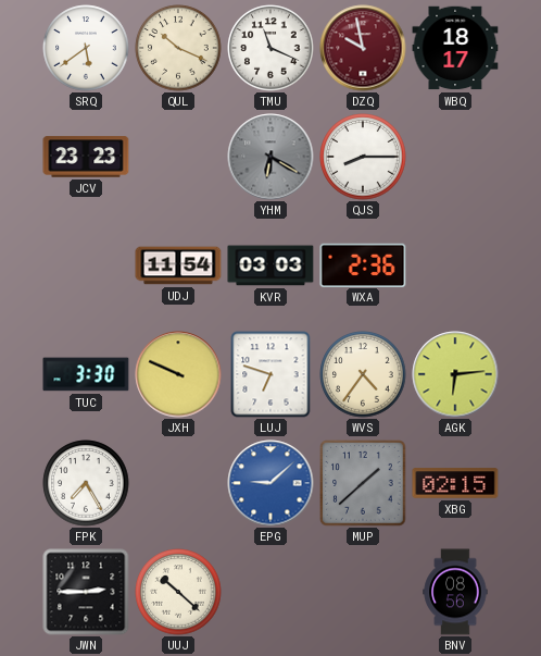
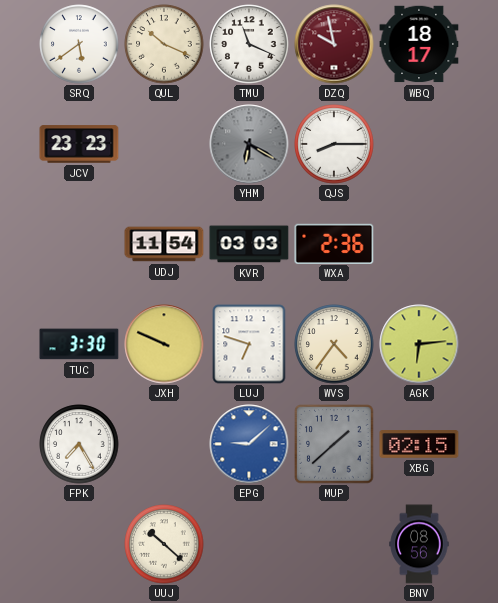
JWN: 2:45 -> none
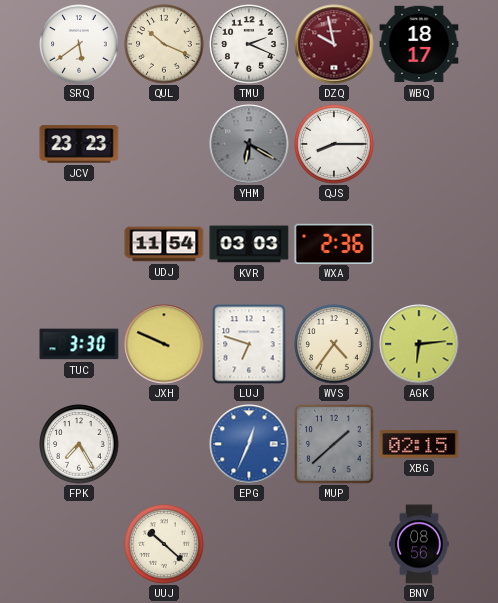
TMU: 11:19 -> 2:19
EPG: 9:08 -> 12:34
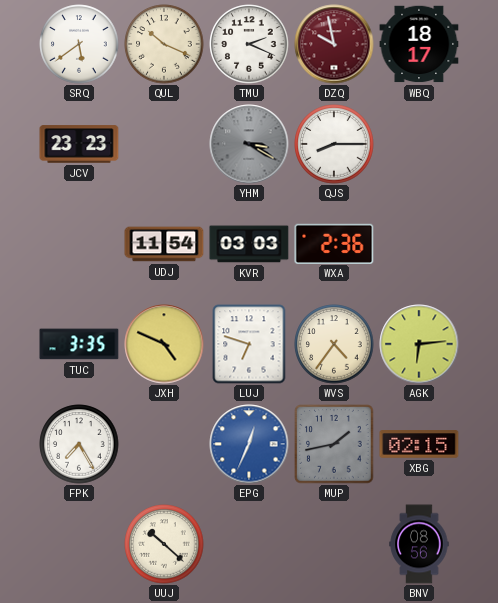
YHM: 6:20 -> 3:20
TUC: 3:30 -> 3:35
JXH: 9:49 -> 4:49
MUP: 1:38 -> 1:43
